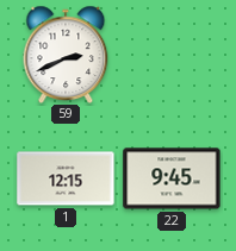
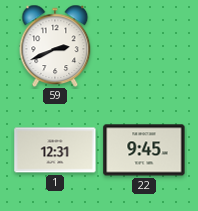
1: 12:15 -> 12:31
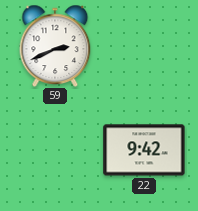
1: 12:31 -> none
22: 9:45 -> 9:42
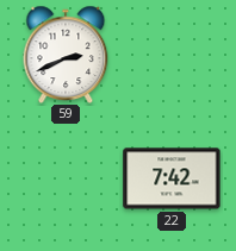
22: 9:42 -> 7:42
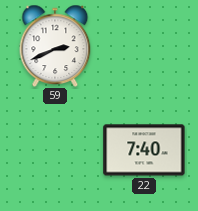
22: 7:42 -> 7:40
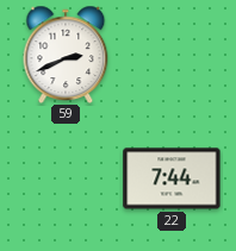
22: 7:40 -> 7:44
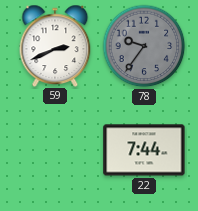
78: none -> 9:36
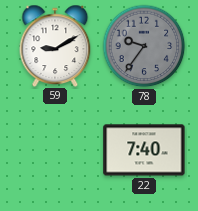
59: 2:41 -> 9:10
22: 7:44 -> 7:40
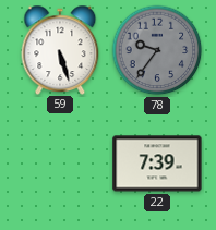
59: 9:10 -> 5:27
22: 7:40 -> 7:39
